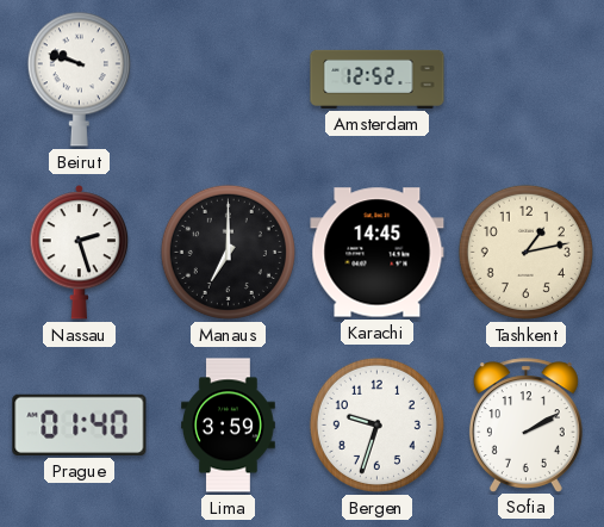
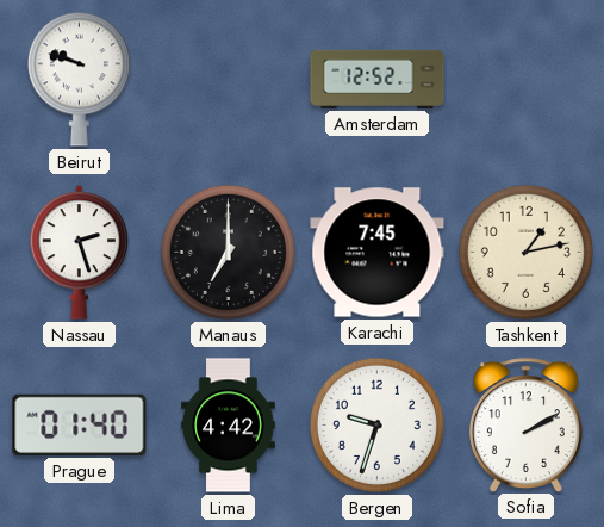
Karachi: 14:45 -> 7:45
Lima: 3:59 -> 4:42
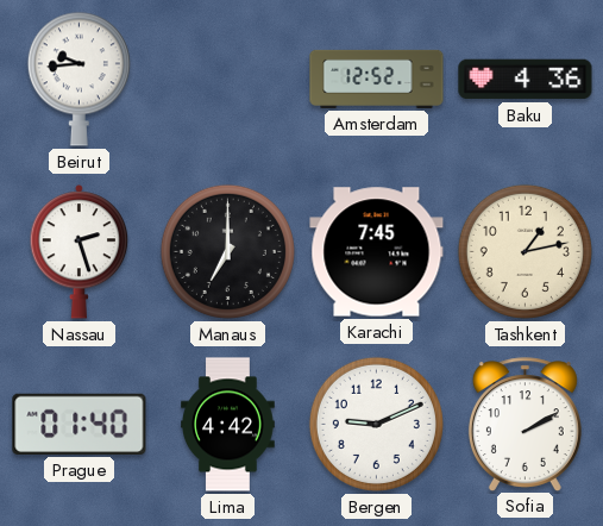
Beirut: 9:48 -> 9:44
Baku: none -> 4:36
Bergen: 9:33 -> 9:11
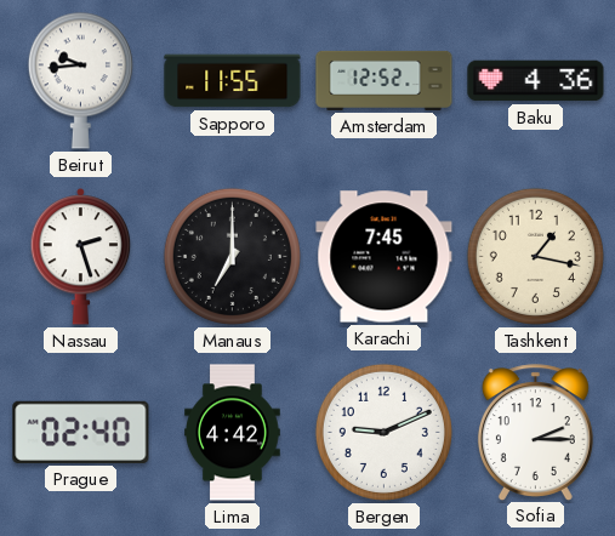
Sapporo: none -> 11:55
Tashkent: 1:13 -> 1:17
Prague: 01:40 -> 02:40
Sofia: 2:10 -> 2:15
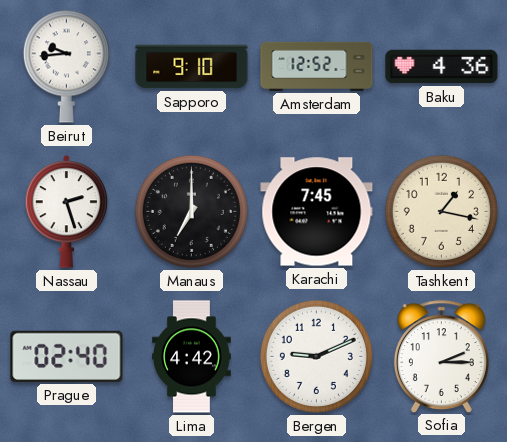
Sapporo: 11:55 -> 9:10
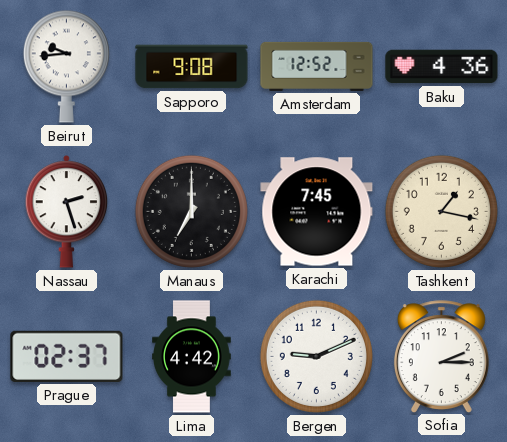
Sapporo: 9:10 -> 9:08
Prague: 02:40 -> 02:37
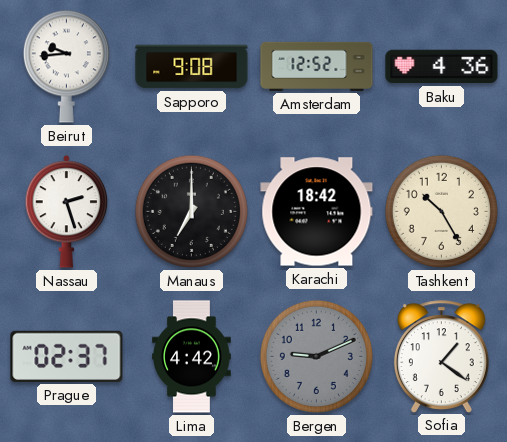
Karachi: 7:45 -> 18:42
Tashkent: 1:17 -> 10:25
Bergen dial: white -> grey
Sofia: 2:15 -> 1:21
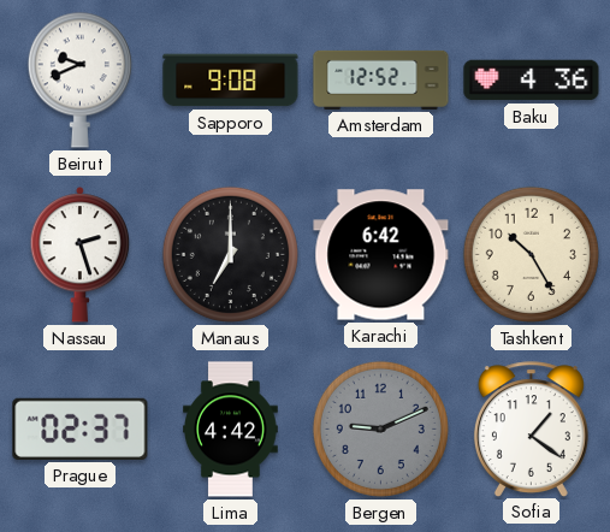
Beirut: 9:44 -> 9:41
Karachi: 18:42 -> 6:42
